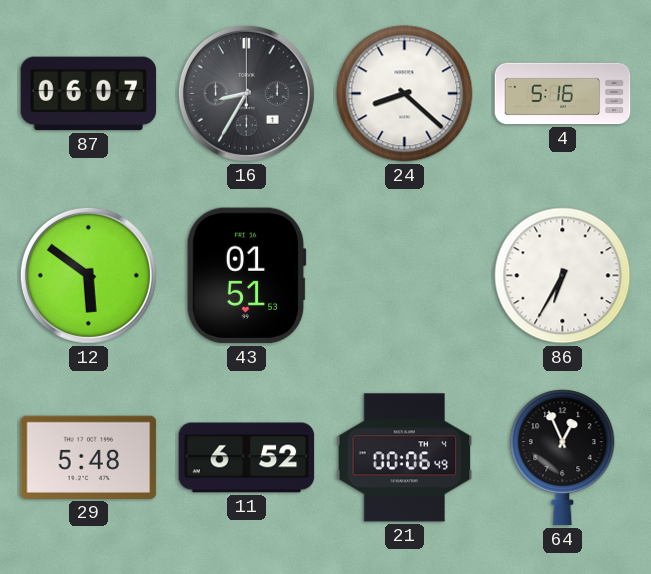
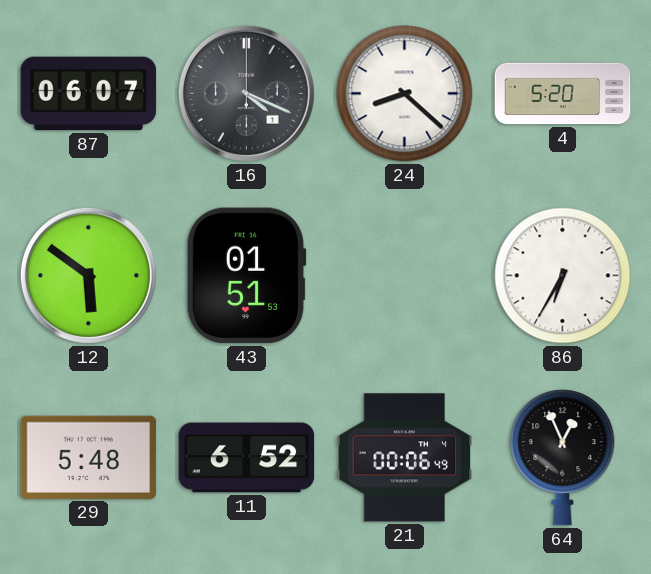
16: 8:35 -> 4:19
4: 5:16 -> 5:20
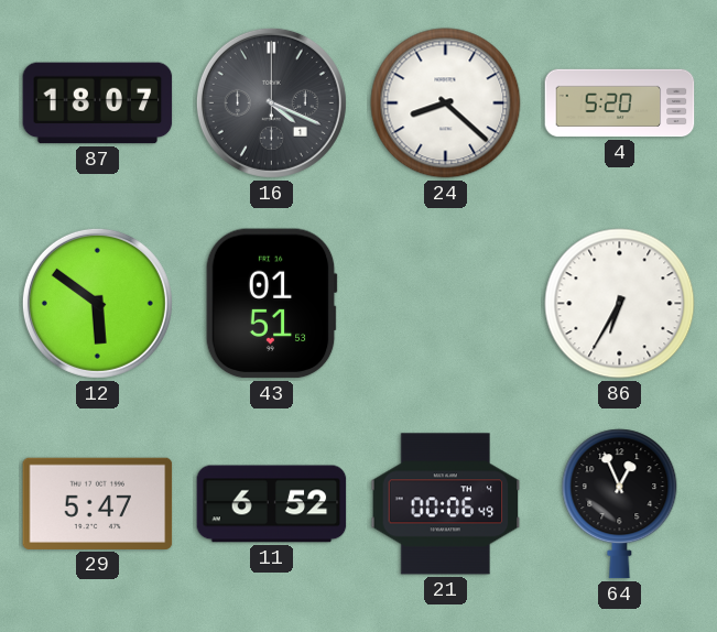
87: 06:07 -> 18:07
29: 5:48 -> 5:47
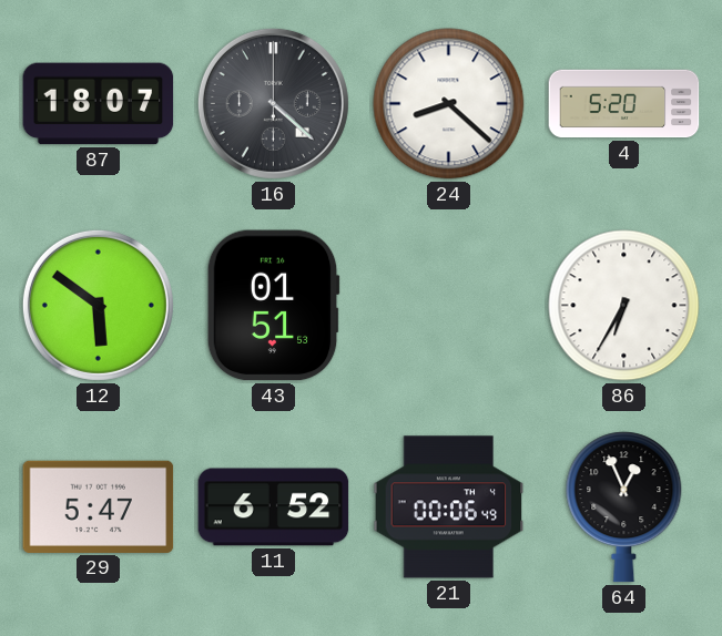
16: 4:19 -> 4:22
